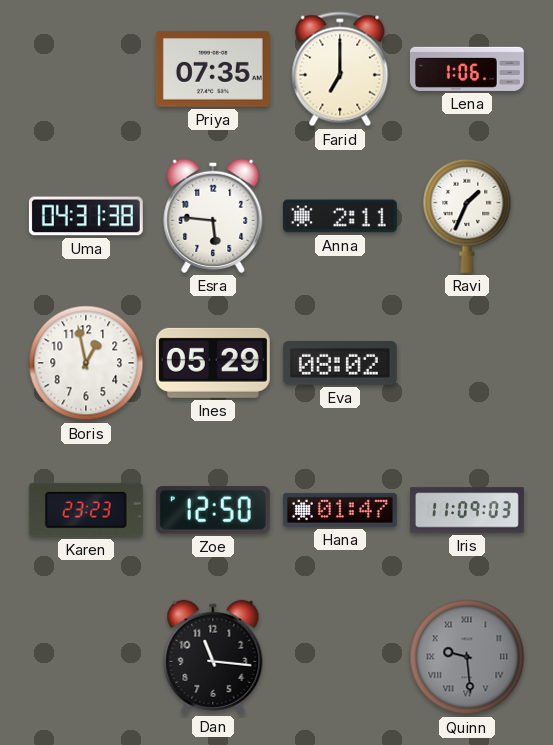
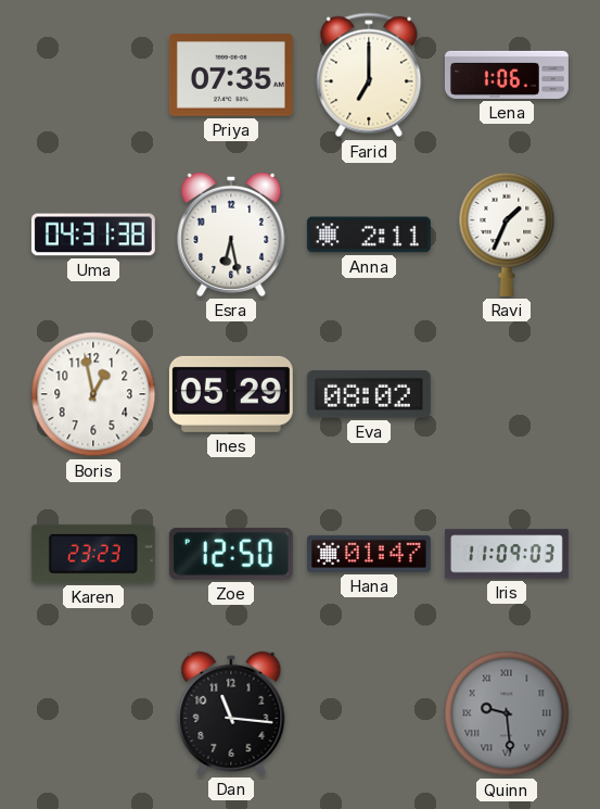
Esra: 5:46 -> 6:28
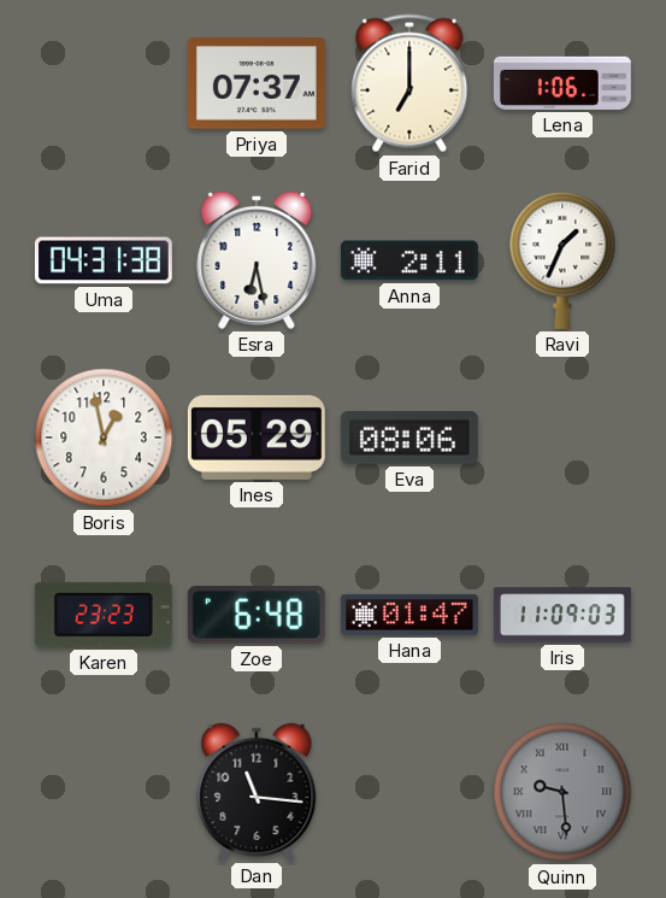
Priya: 07:35 -> 07:37
Eva: 08:02 -> 08:06
Zoe: 12:50 -> 6:48
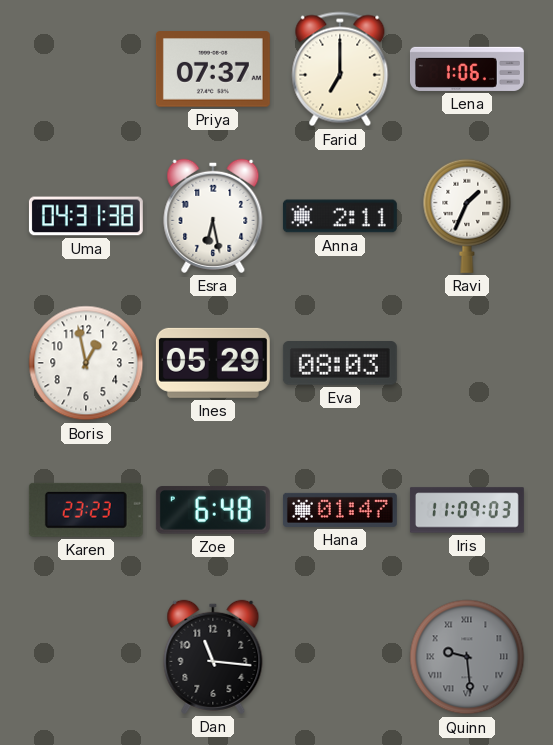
Eva: 08:06 -> 08:03
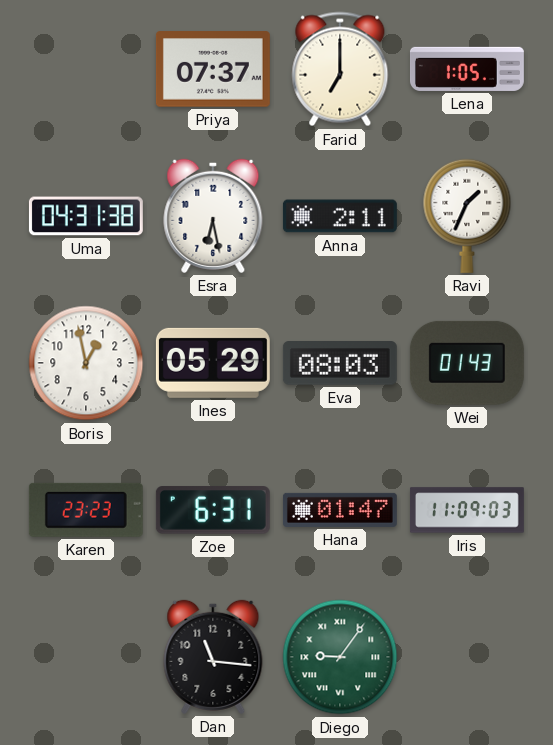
Lena: 1:06 -> 1:05
Wei: none -> 01:43
Zoe: 6:48 -> 6:31
Diego: none -> 9:06
Quinn: 9:29 -> none
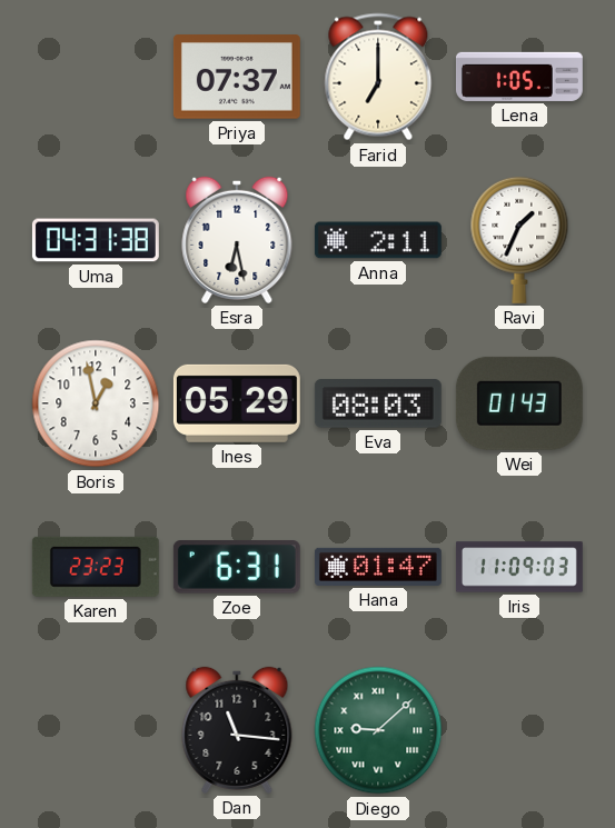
Diego: 9:06 -> 9:08
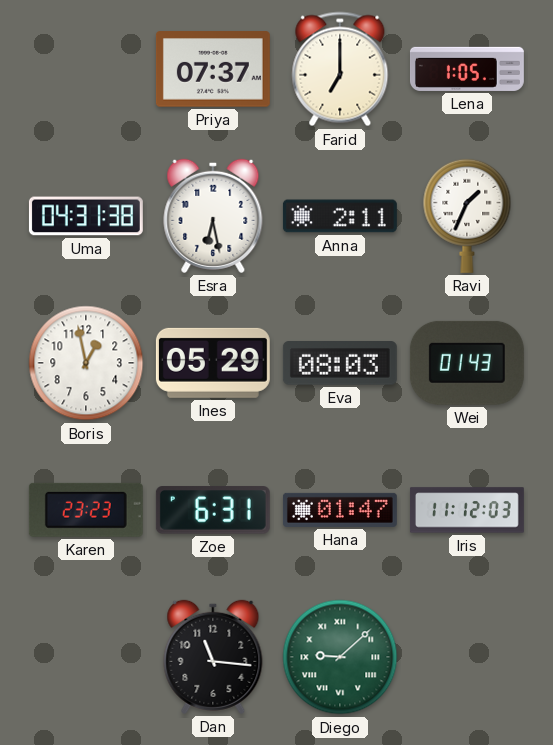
Iris: 11:09 -> 11:12
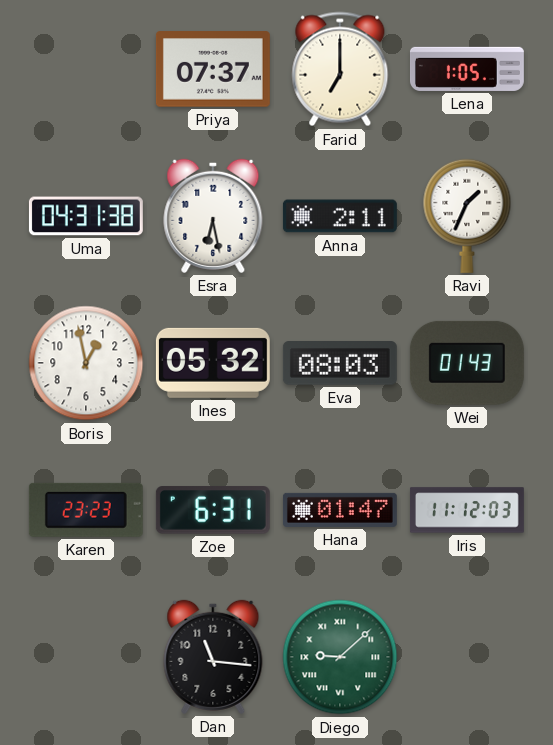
Ines: 05:29 -> 05:32
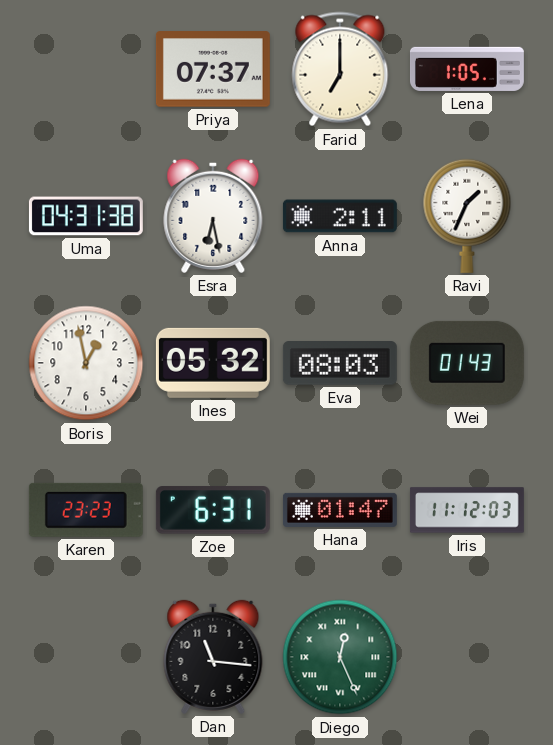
Diego: 9:08 -> 12:26
